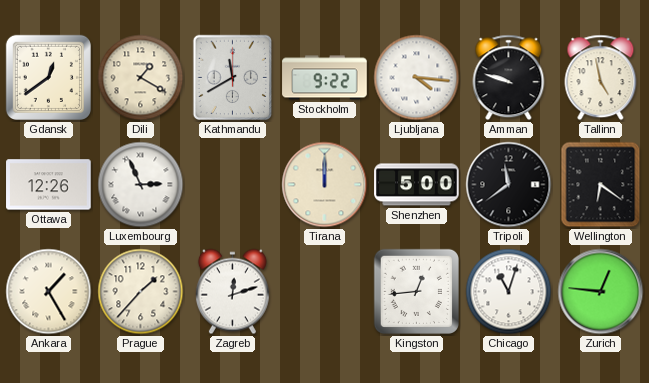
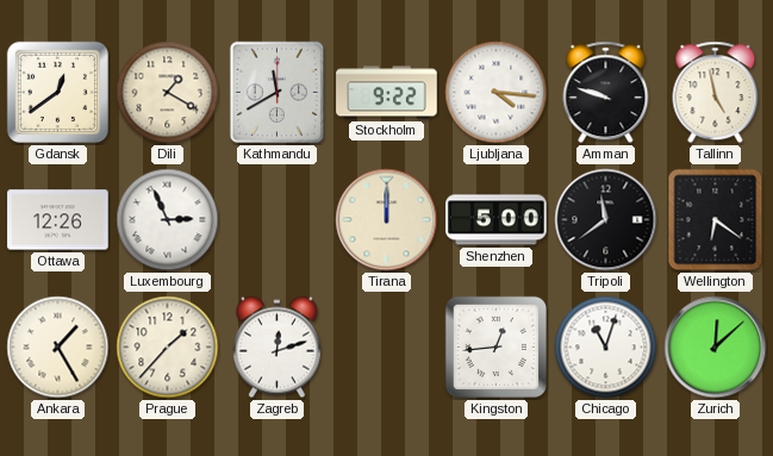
Zurich: 12:46 -> 12:08
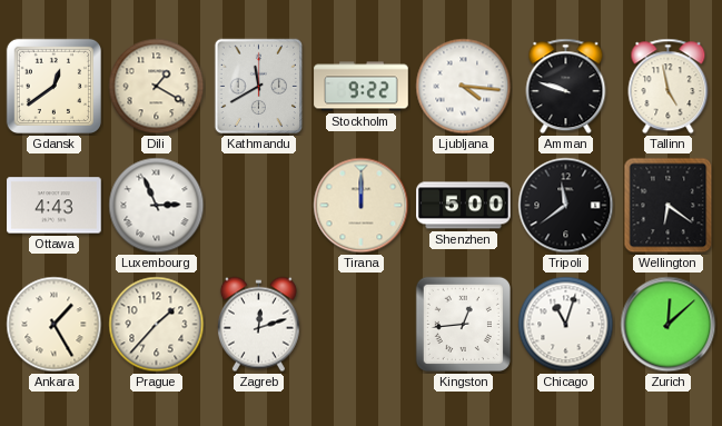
Ottawa: 12:26 -> 4:43
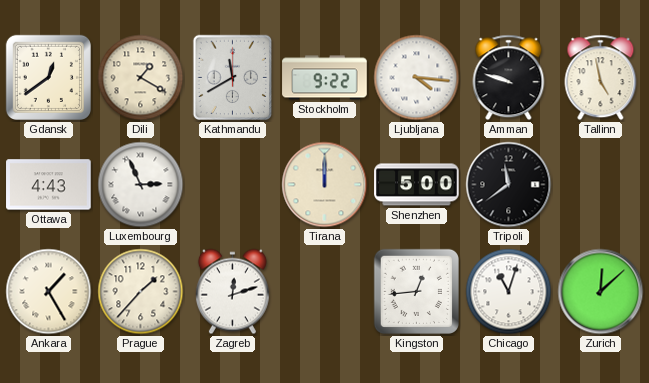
Wellington: 6:21 -> none
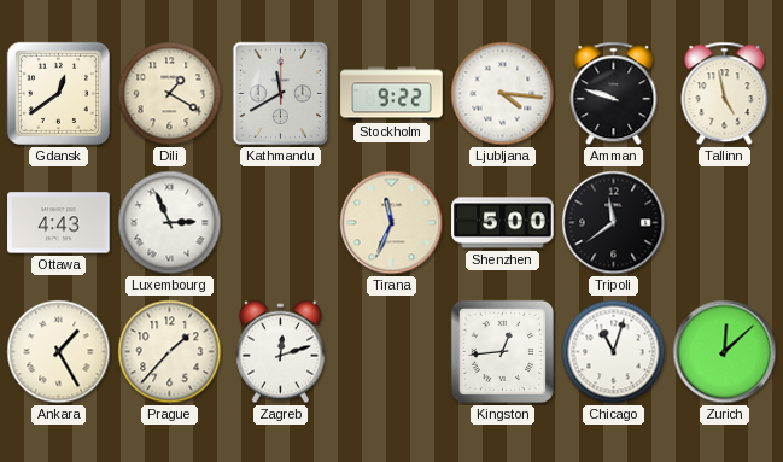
Tirana: 12:00 -> 11:34
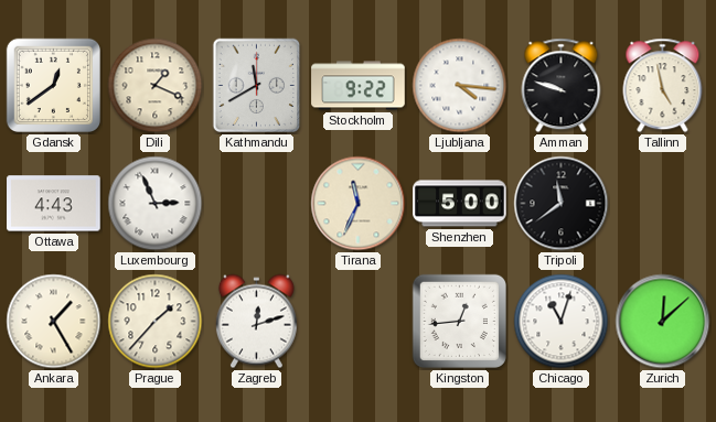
Dili: 1:20 -> 1:19
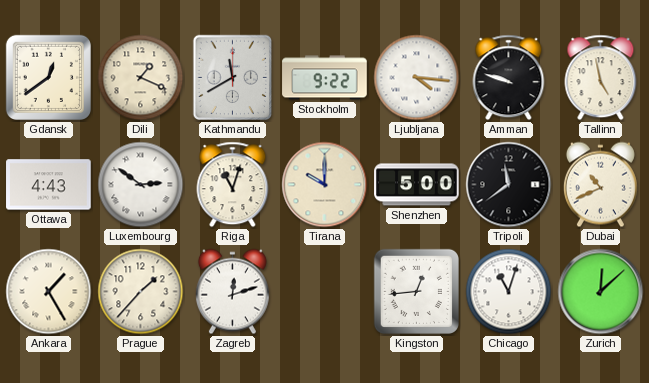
Luxembourg: 2:56 -> 2:51
Riga: none -> 11:03
Tirana: 11:34 -> 10:00
Dubai: none -> 10:41
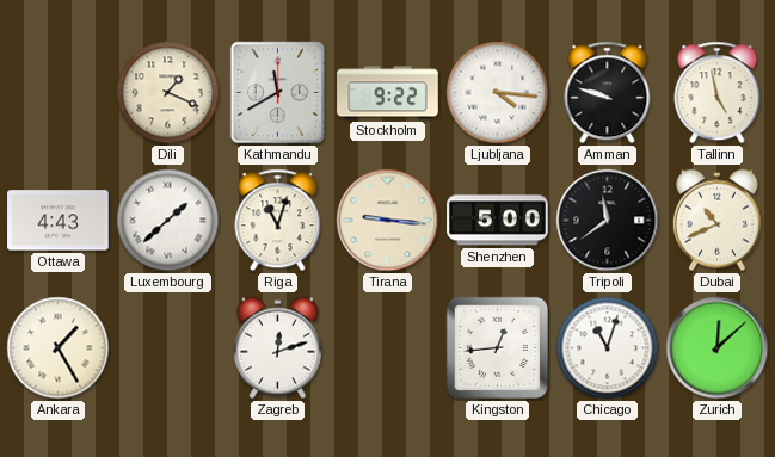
Gdansk: 12:39 -> none
Luxembourg: 2:51 -> 1:38
Tirana: 10:00 -> 9:16
Prague: 1:37 -> none
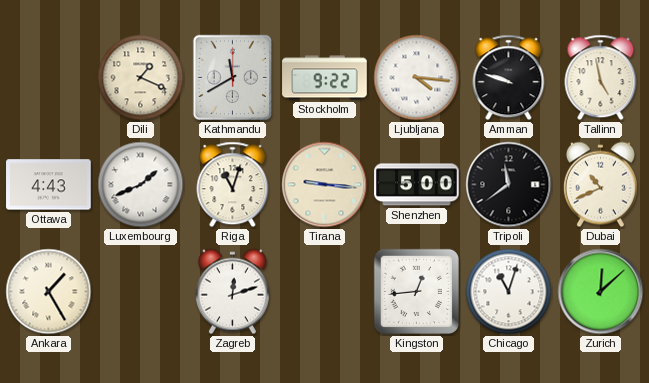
Luxembourg: 1:38 -> 1:41
